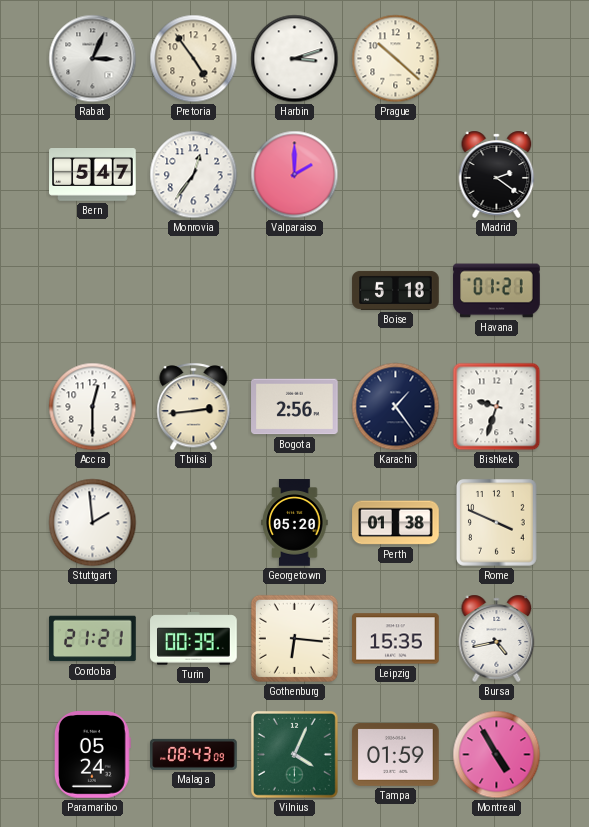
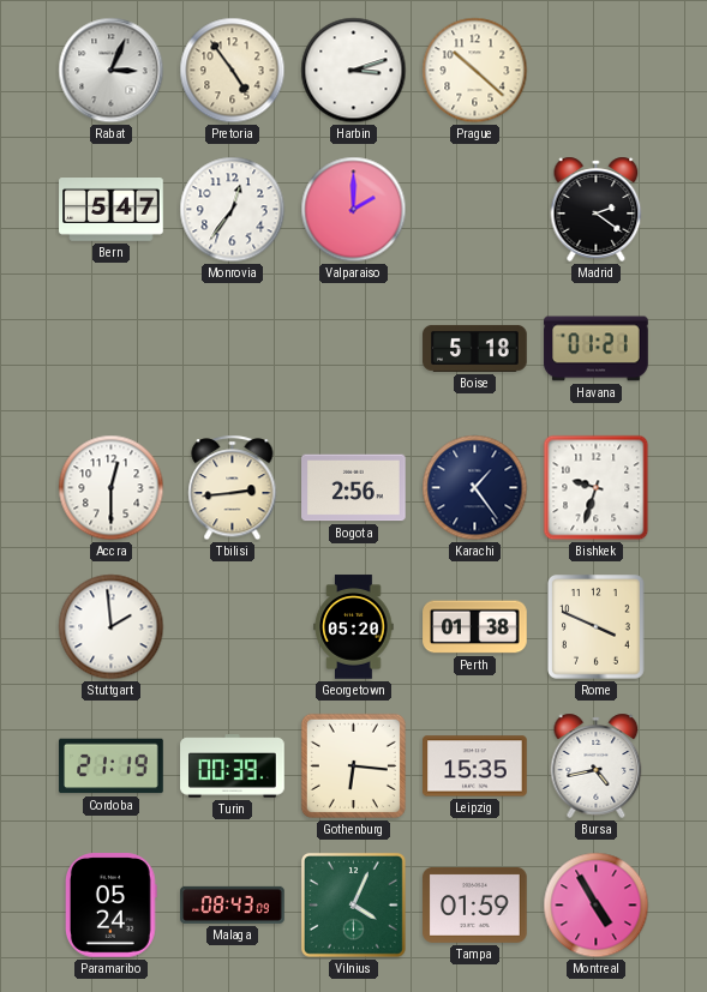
Cordoba: 21:21 -> 21:19
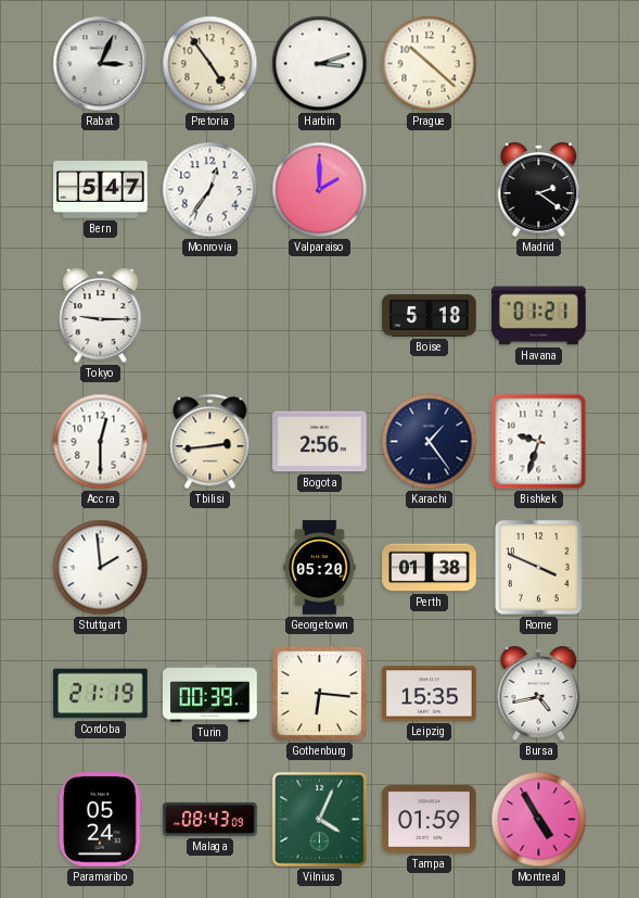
Tokyo: none -> 9:15
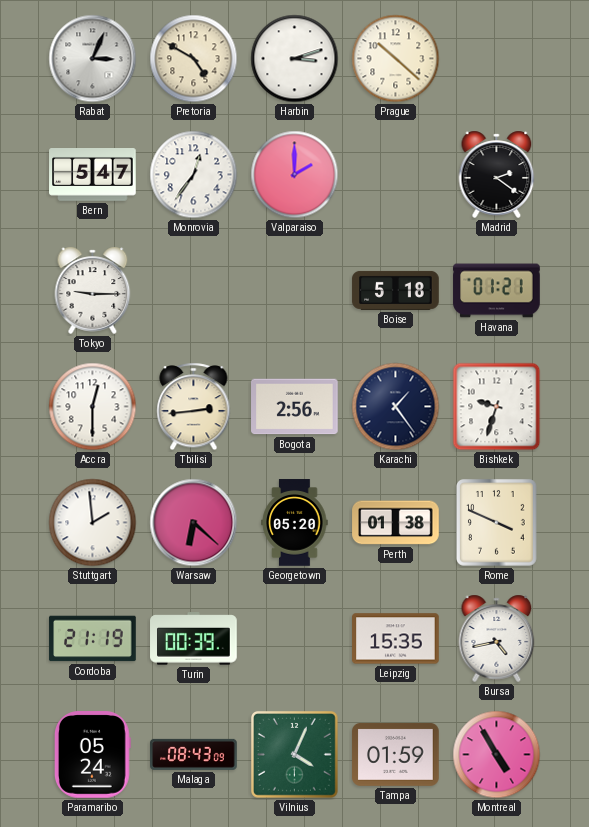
Pretoria: 4:54 -> 4:50
Warsaw: none -> 6:22
Gothenburg: 6:16 -> none
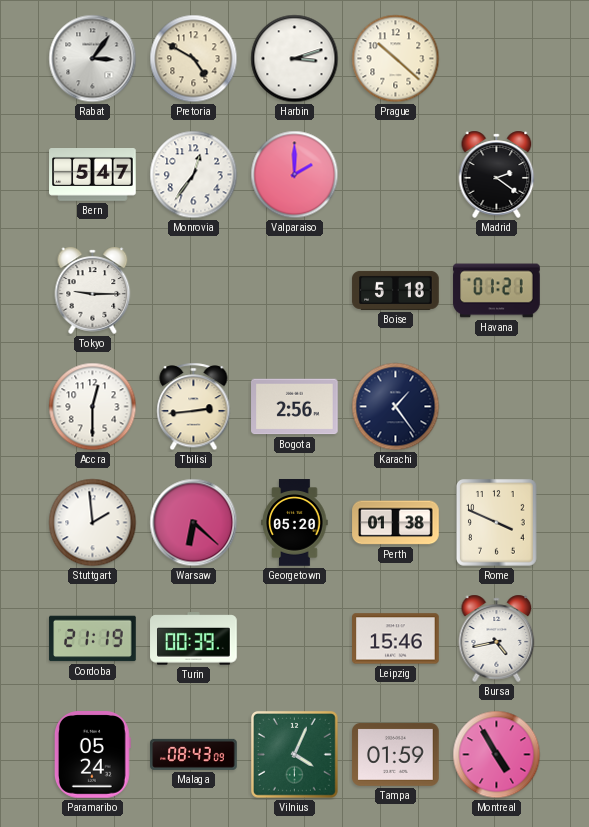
Rabat: 3:04 -> 3:06
Bishkek: 9:33 -> none
Leipzig: 15:35 -> 15:46
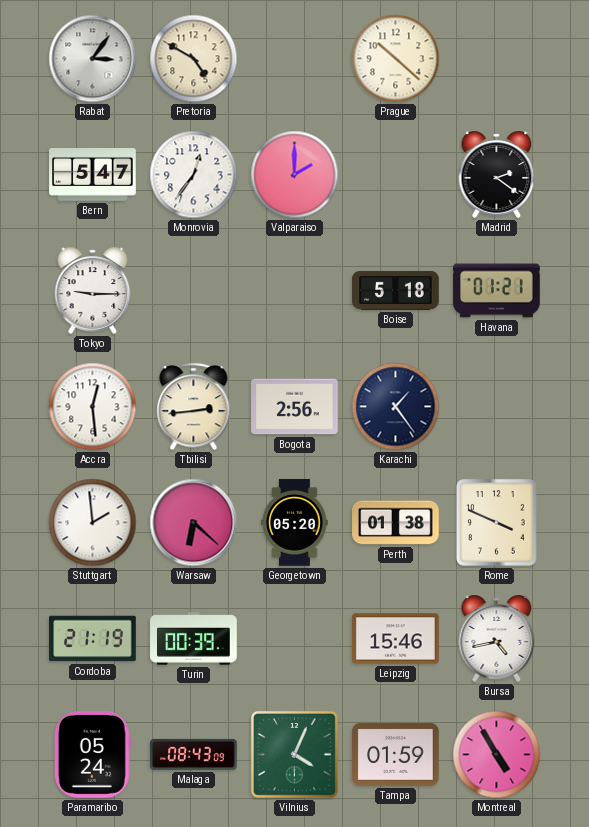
Harbin: 3:12 -> none
Accra: 12:30 -> 12:29
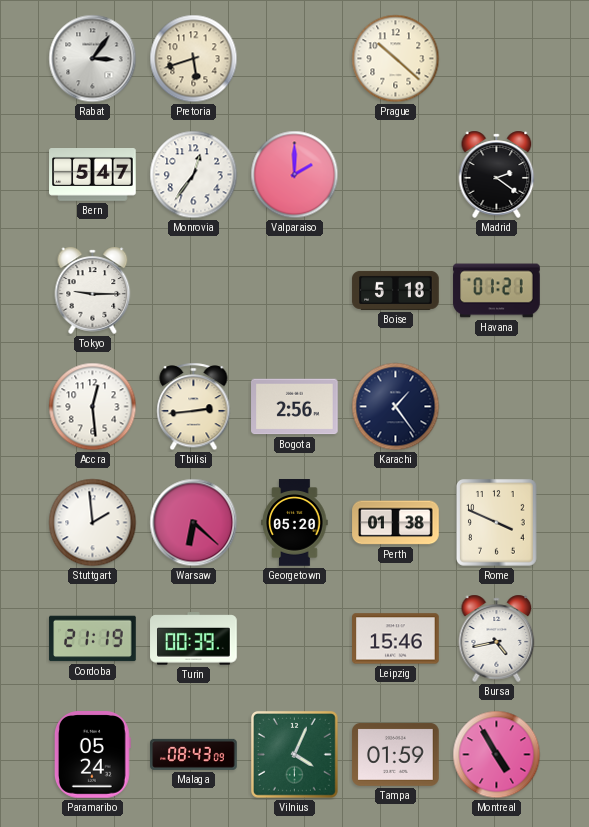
Pretoria: 4:50 -> 5:42
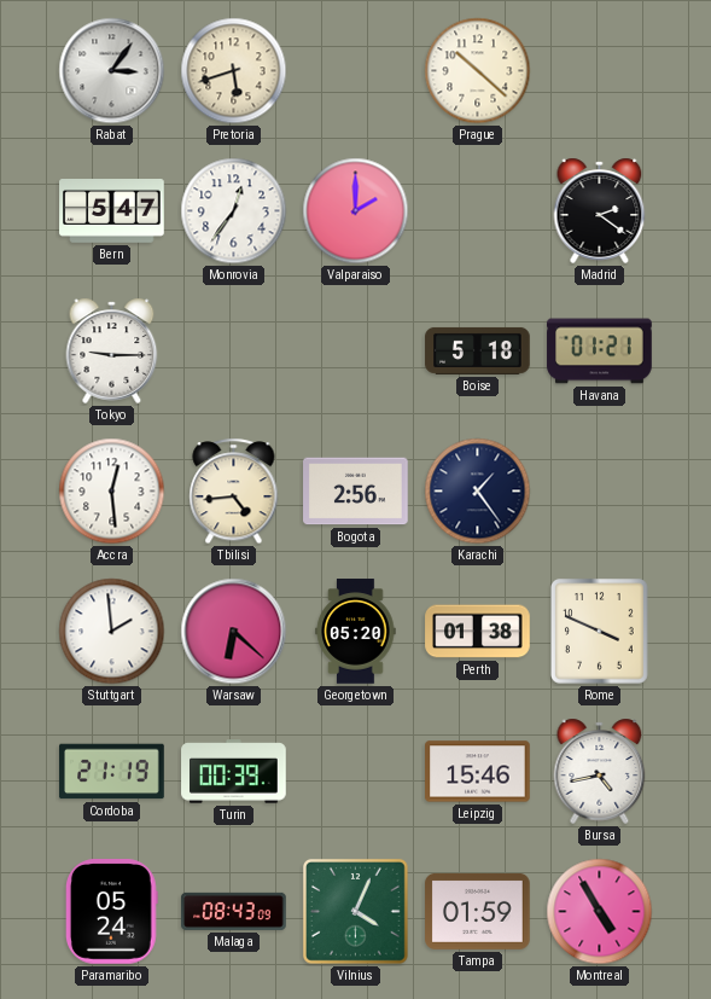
Tbilisi: 2:44 -> 4:44
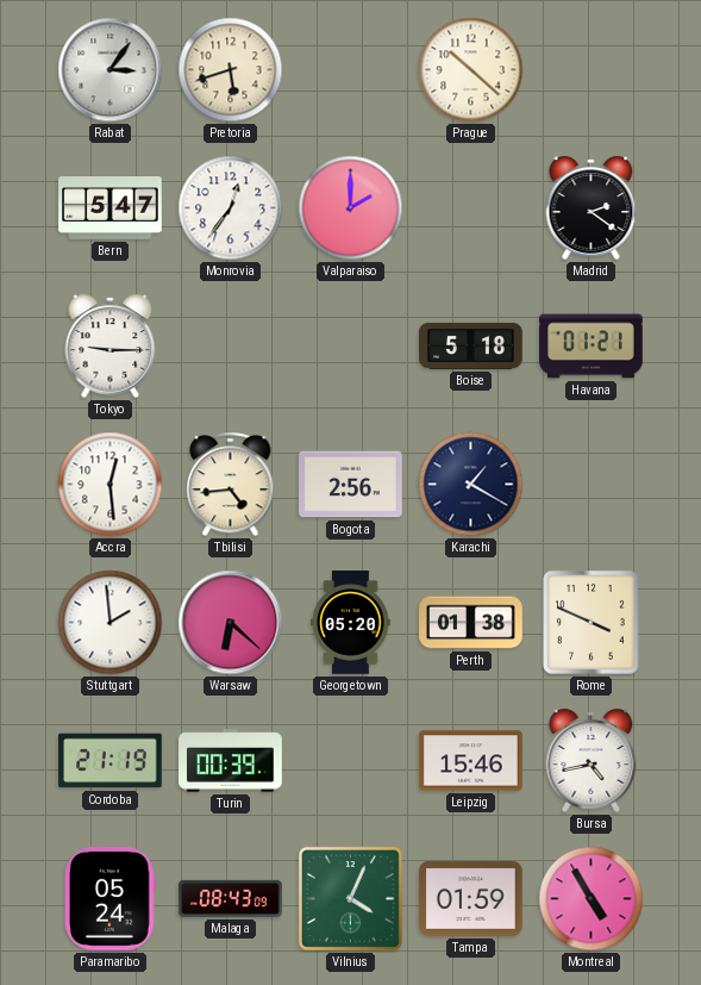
Karachi: 1:24 -> 1:20
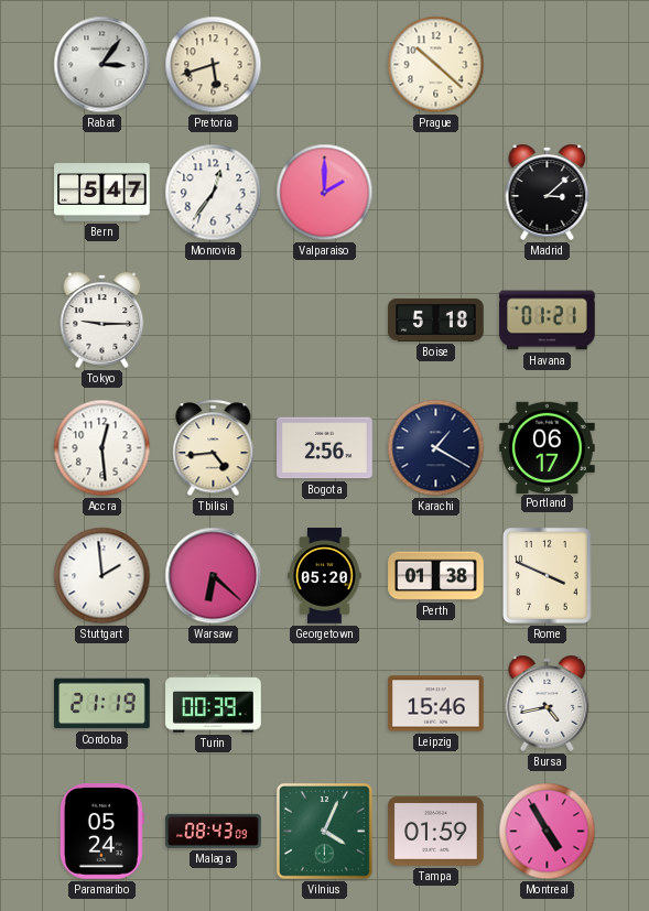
Madrid: 2:21 -> 3:08
Portland: none -> 06:17
